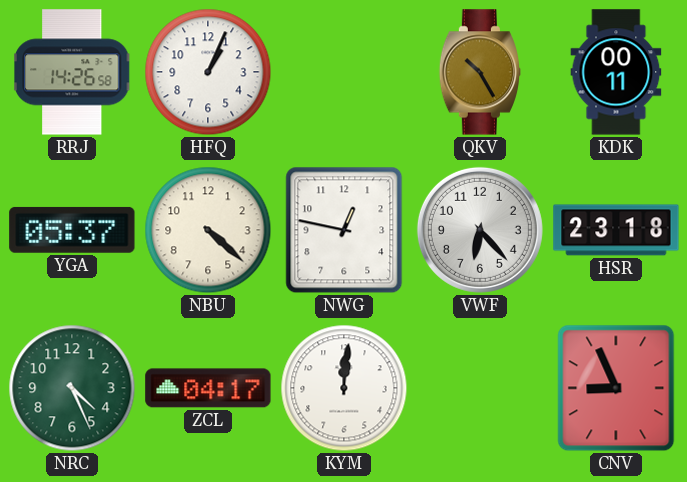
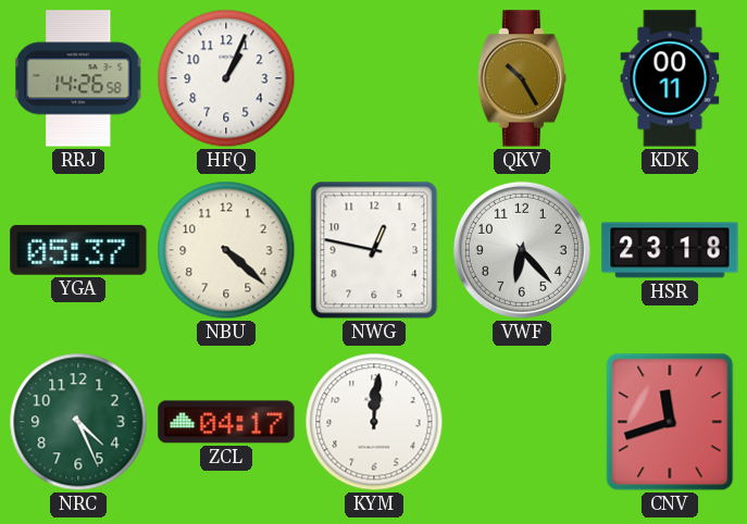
CNV: 8:56 -> 11:42
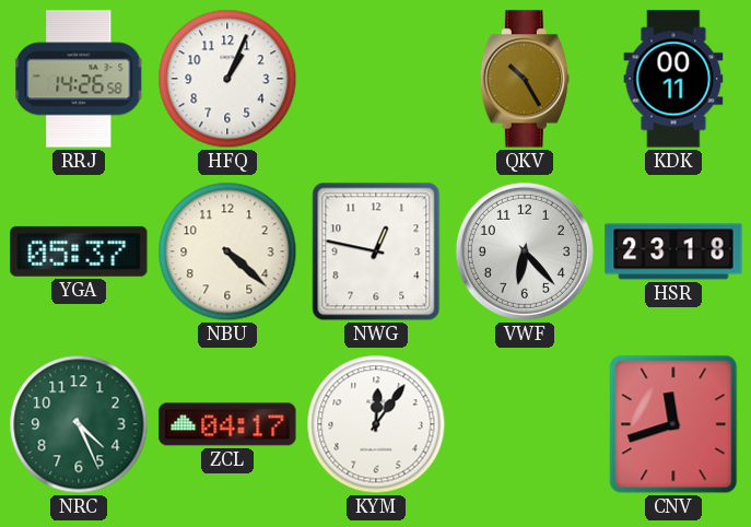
KYM: 12:01 -> 12:06
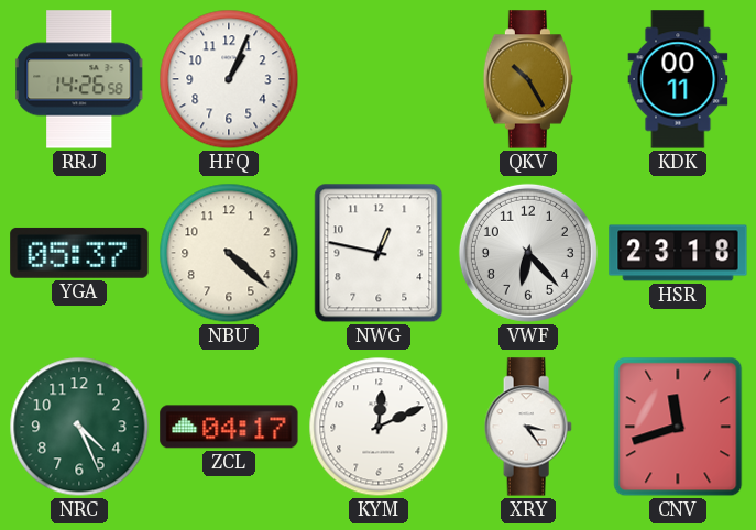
KYM: 12:06 -> 12:11
XRY: none -> 3:24
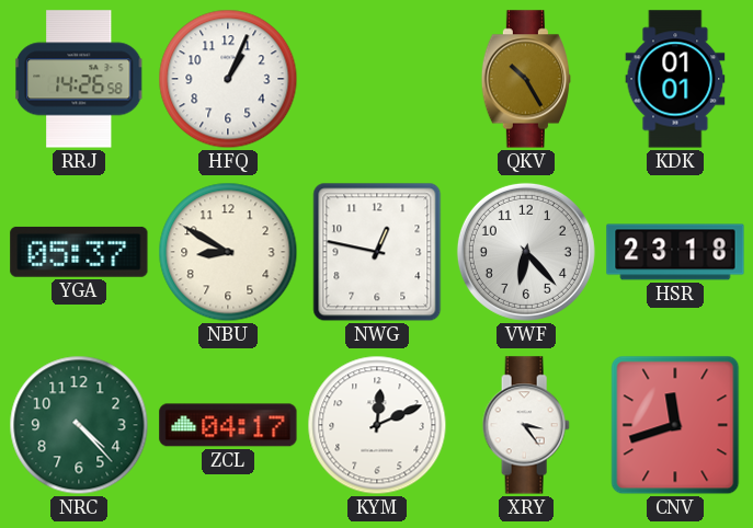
KDK: 00:11 -> 01:01
NBU: 4:22 -> 8:50
NRC: 4:26 -> 4:23
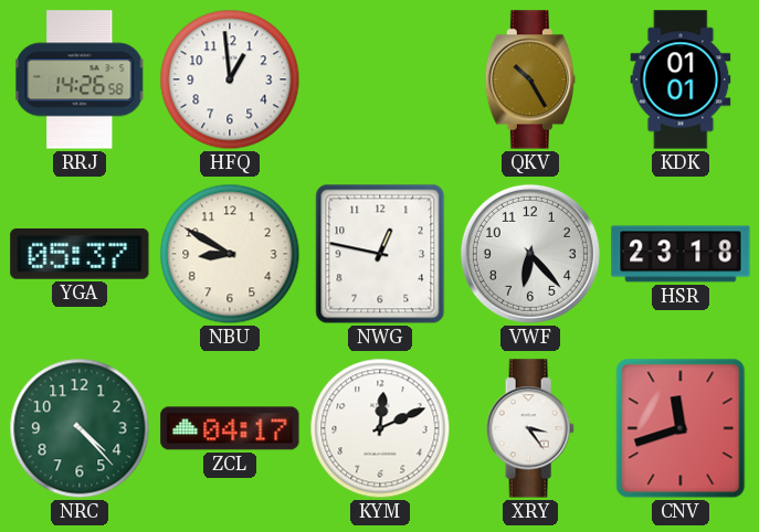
HFQ: 1:04 -> 12:59
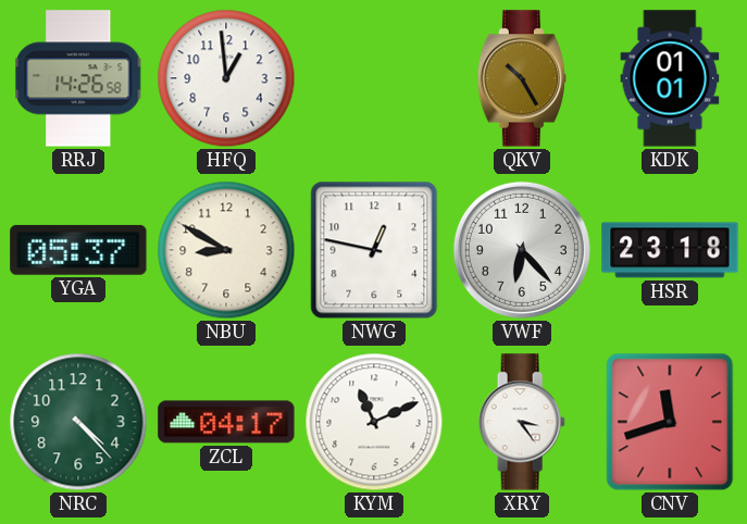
KYM: 12:11 -> 11:11
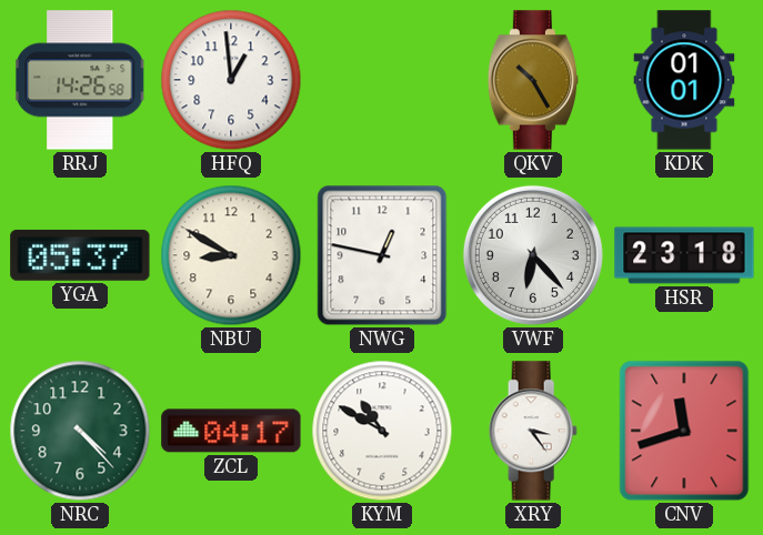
KYM: 11:11 -> 10:50
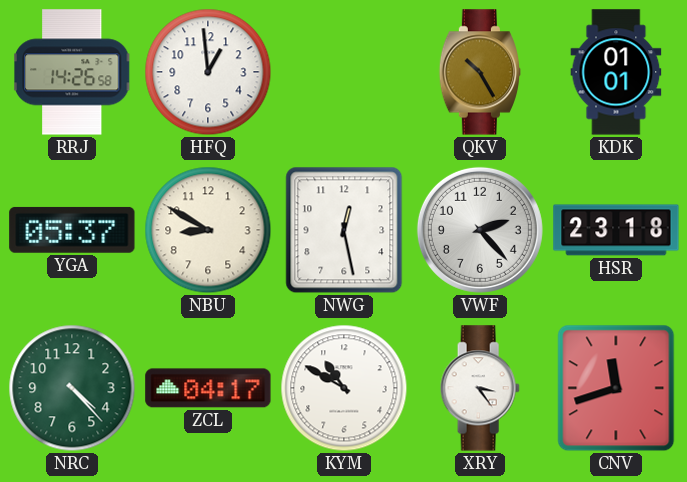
NWG: 12:47 -> 12:28
VWF: 6:23 -> 2:23
